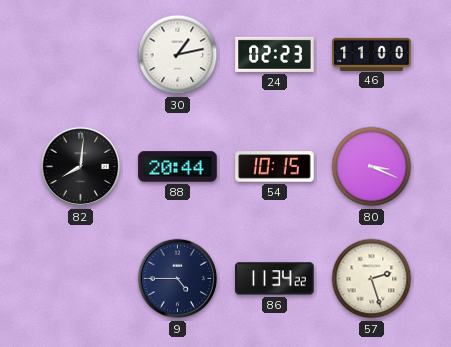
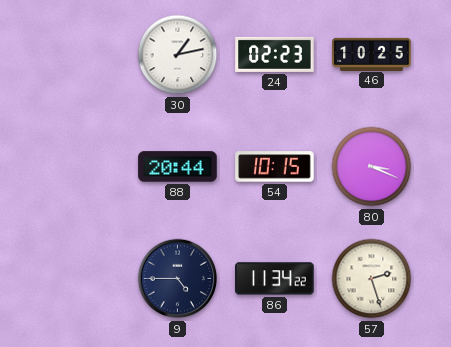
46: 11:00 -> 10:25
82: 8:01 -> none
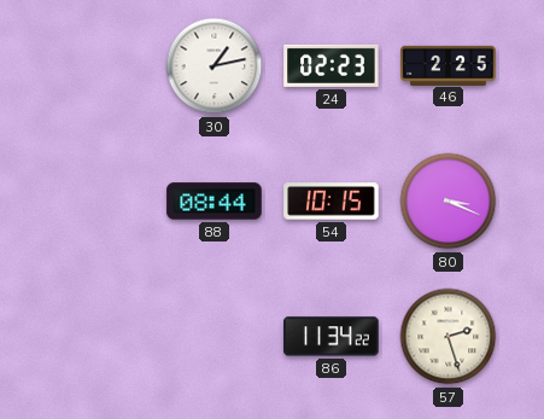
46: 10:25 -> 2:25
88: 20:44 -> 08:44
9: 4:45 -> none
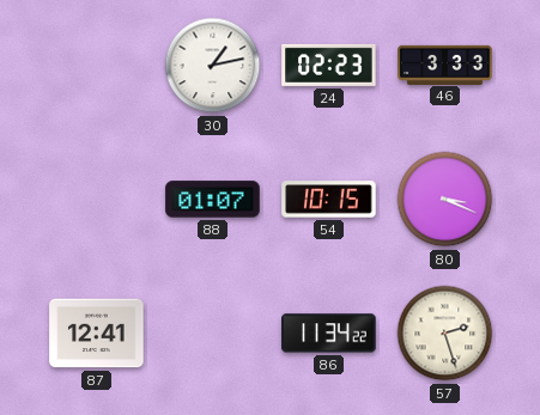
46: 2:25 -> 3:33
88: 08:44 -> 01:07
87: none -> 12:41
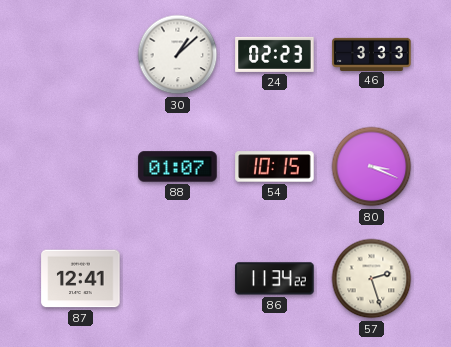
30: 1:13 -> 1:08
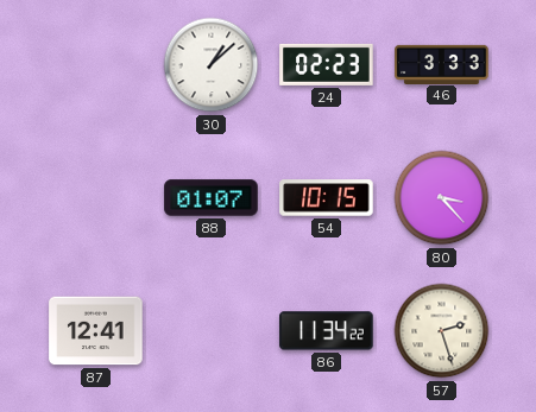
80: 3:19 -> 3:23
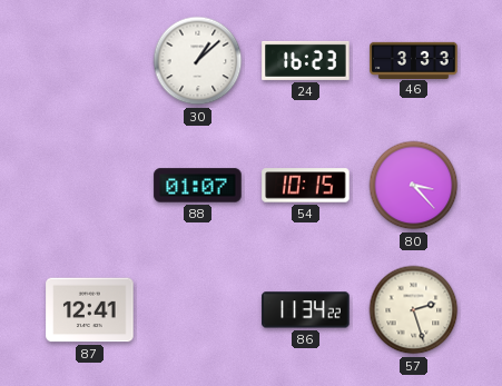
24: 02:23 -> 16:23
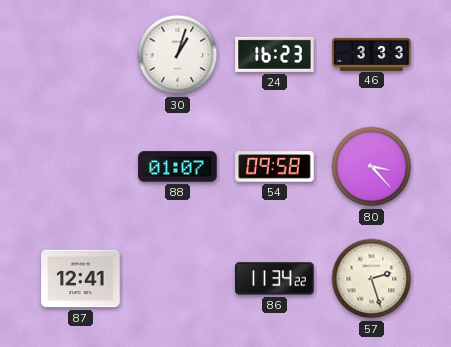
30: 1:08 -> 1:03
54: 10:15 -> 09:58
